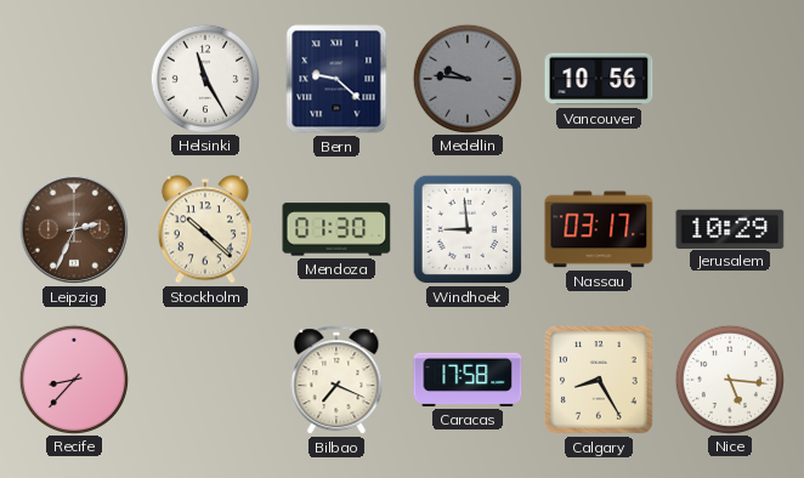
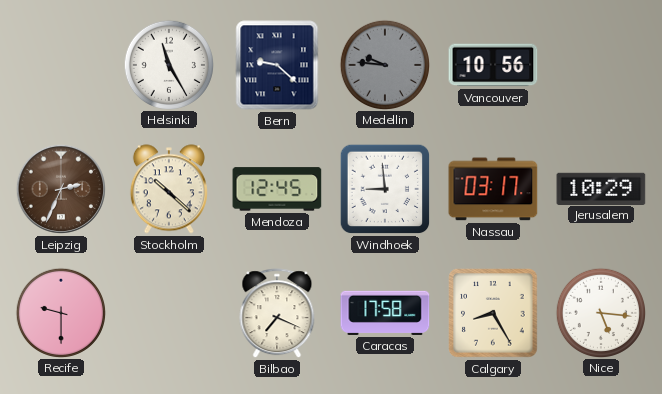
Mendoza: 01:30 -> 12:45
Recife: 8:37 -> 9:30
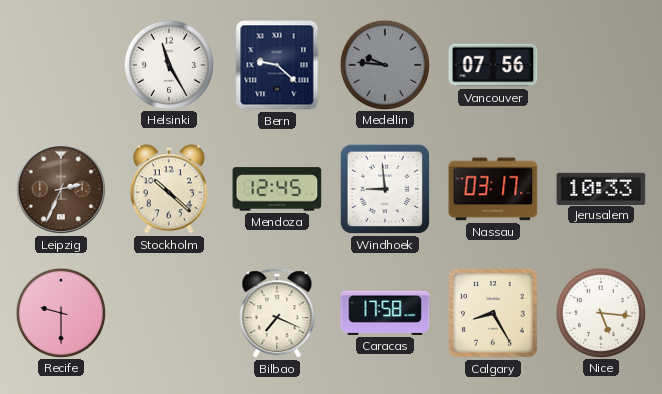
Vancouver: 10:56 -> 07:56
Jerusalem: 10:29 -> 10:33
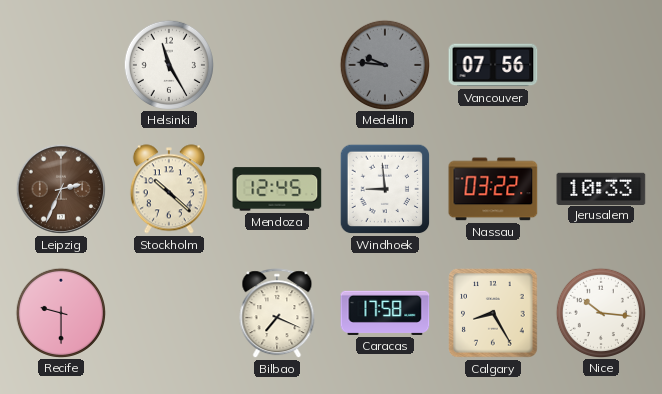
Bern: 9:22 -> none
Nassau: 03:17 -> 03:22
Nice: 5:16 -> 10:16
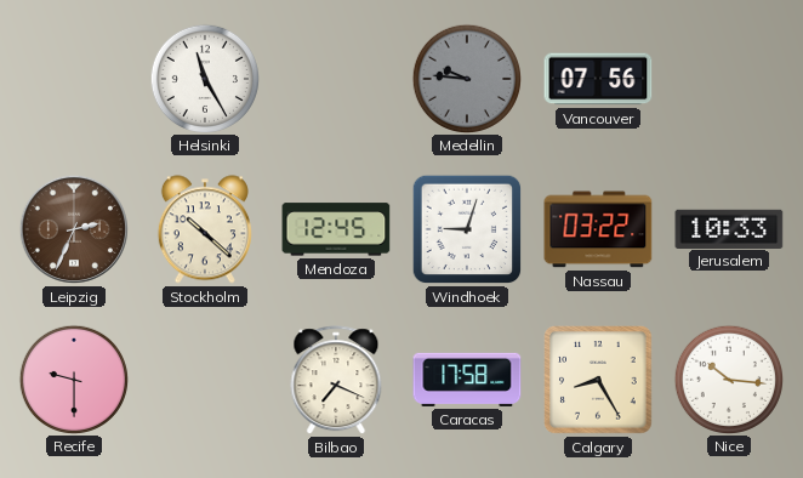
Windhoek: 8:59 -> 9:03
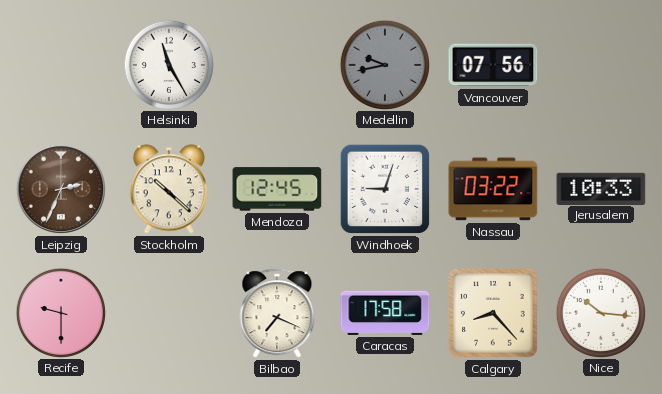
Medellin: 9:46 -> 9:43
Calgary: 8:25 -> 8:23
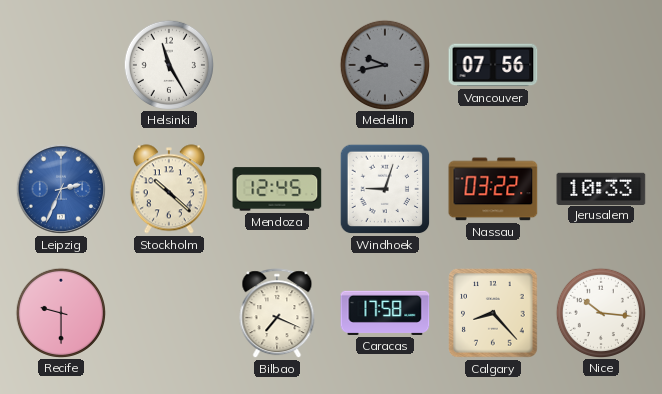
Leipzig dial: brown -> blue
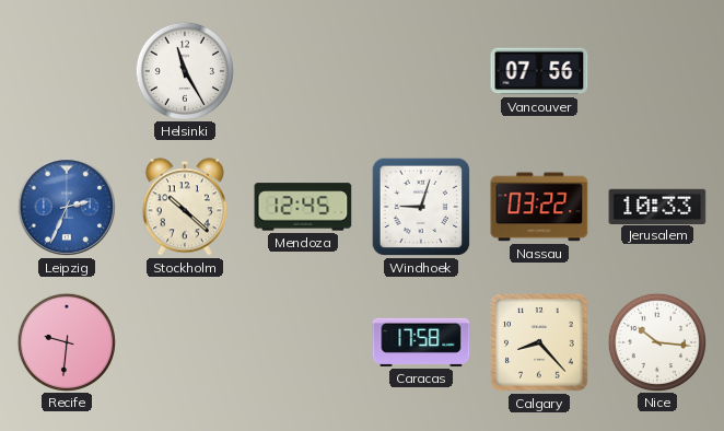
Medellin: 9:43 -> none
Recife: 9:30 -> 9:31
Bilbao: 7:19 -> none
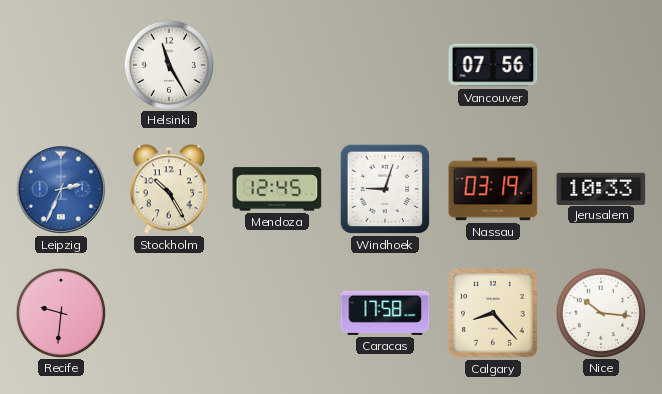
Stockholm: 10:22 -> 10:25
Nassau: 03:22 -> 03:19
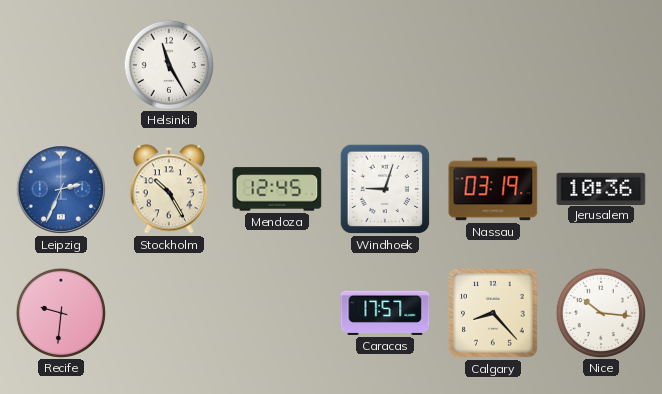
Vancouver: 07:56 -> none
Jerusalem: 10:33 -> 10:36
Caracas: 17:58 -> 17:57
